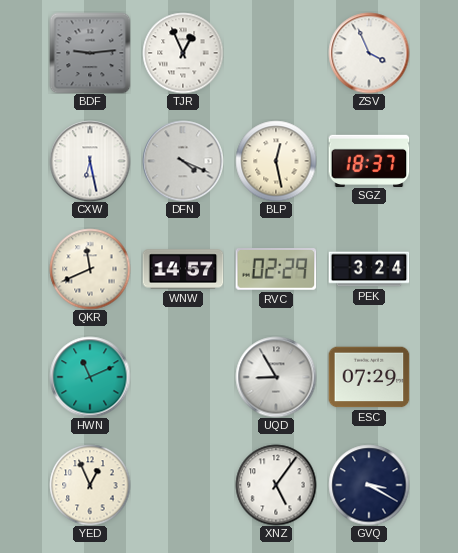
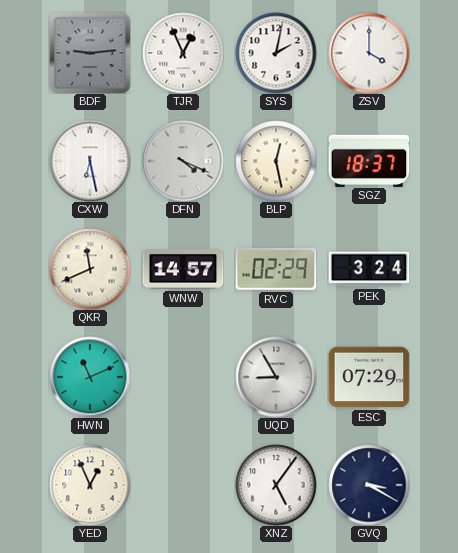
SYS: none -> 2:02
ZSV: 3:56 -> 4:00
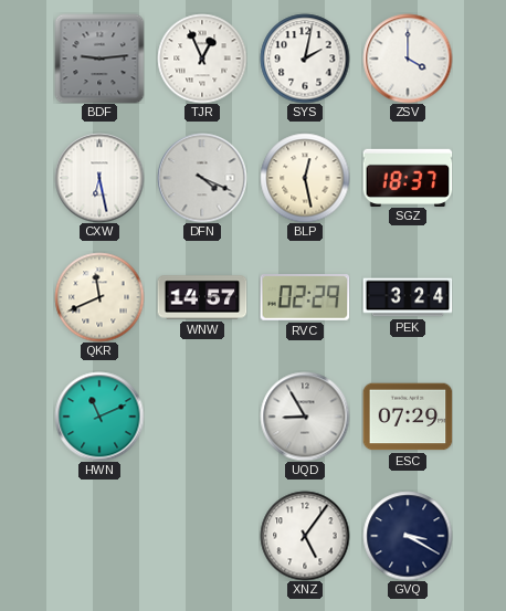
YED: 12:56 -> none
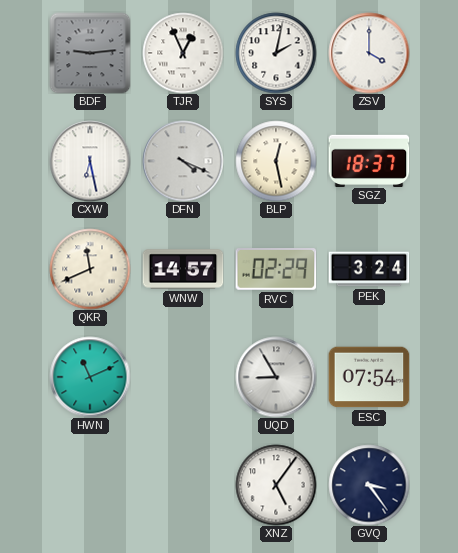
ESC: 07:29 -> 07:54
GVQ: 3:20 -> 3:24
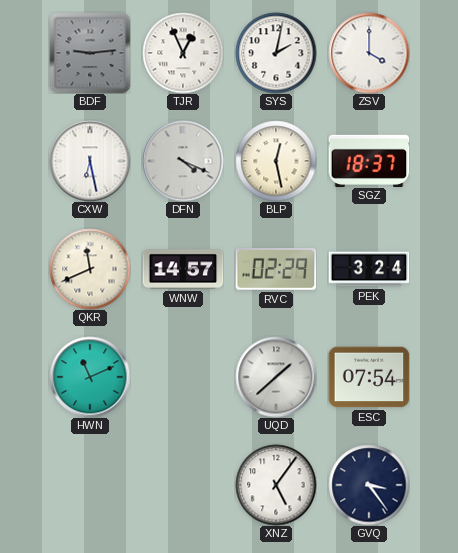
UQD: 8:55 -> 1:38
